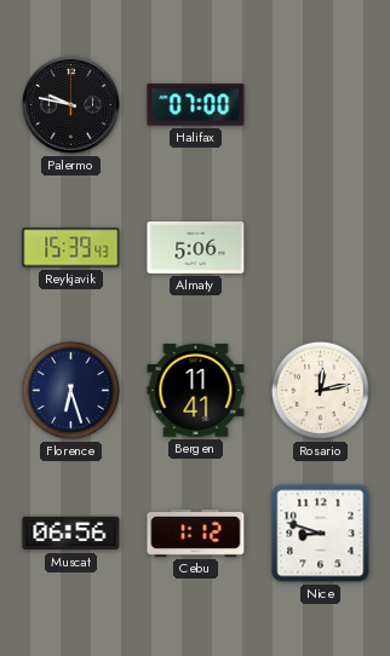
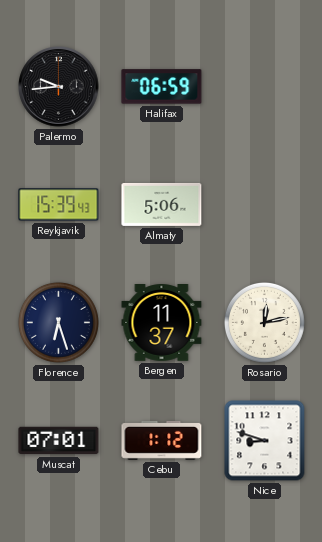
Palermo: 9:47 -> 9:44
Halifax: 07:00 -> 06:59
Bergen: 11:41 -> 11:37
Muscat: 06:56 -> 07:01
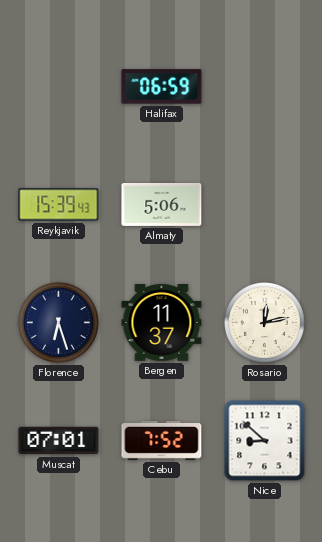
Palermo: 9:44 -> none
Cebu: 1:12 -> 7:52
Nice: 8:48 -> 8:52
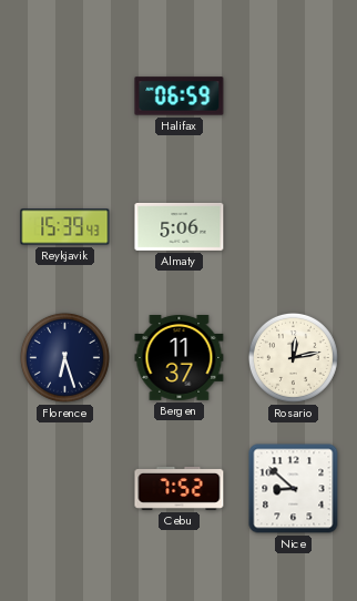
Muscat: 07:01 -> none
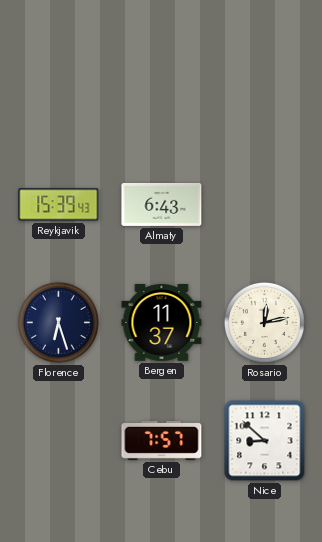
Halifax: 06:59 -> none
Almaty: 5:06 -> 6:43
Cebu: 7:52 -> 7:57
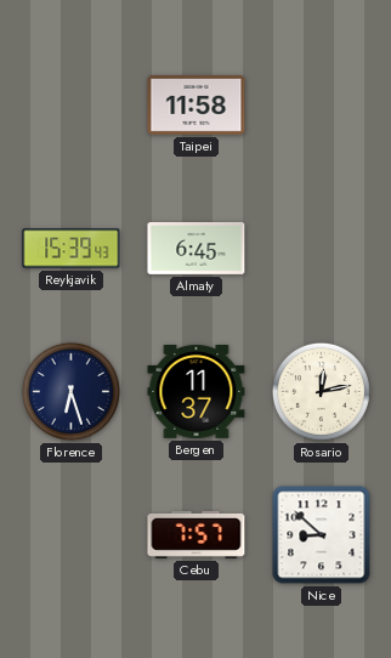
Taipei: none -> 11:58
Almaty: 6:43 -> 6:45
